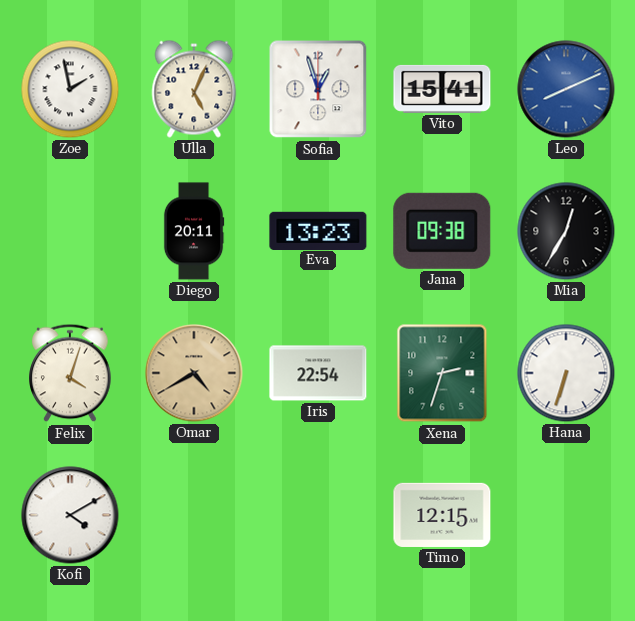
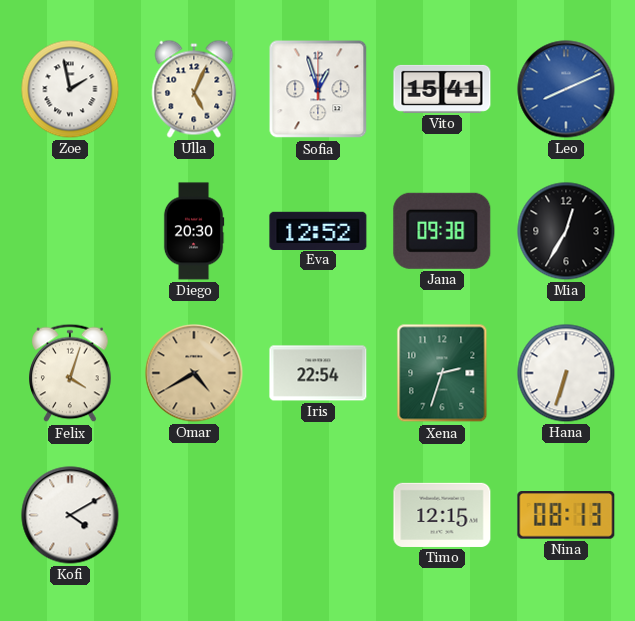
Diego: 20:11 -> 20:30
Eva: 13:23 -> 12:52
Nina: none -> 08:13
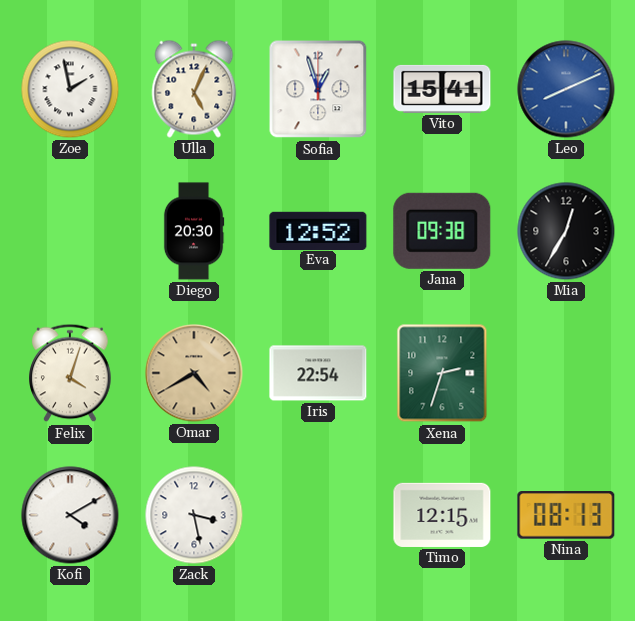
Hana: 6:33 -> none
Zack: none -> 3:28
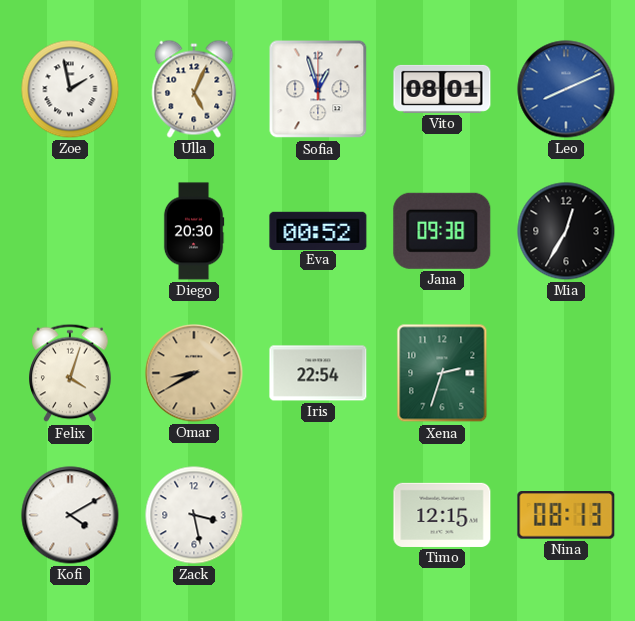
Vito: 15:41 -> 08:01
Eva: 12:52 -> 00:52
Omar: 4:40 -> 8:40
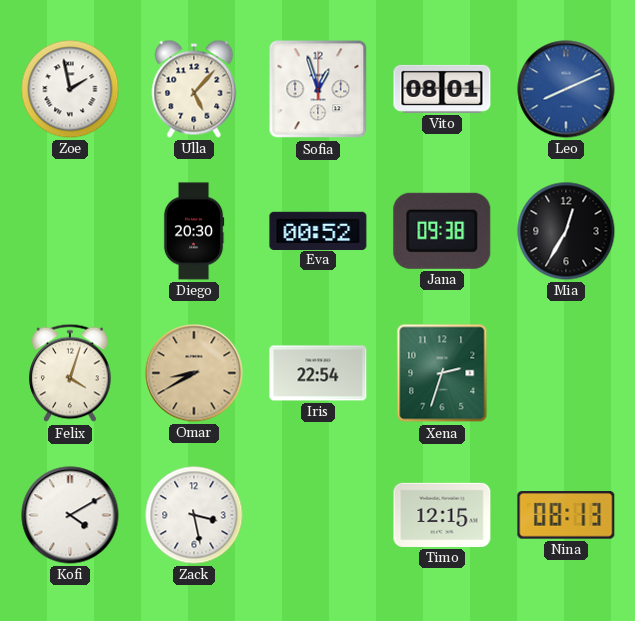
Ulla: 5:04 -> 5:07
